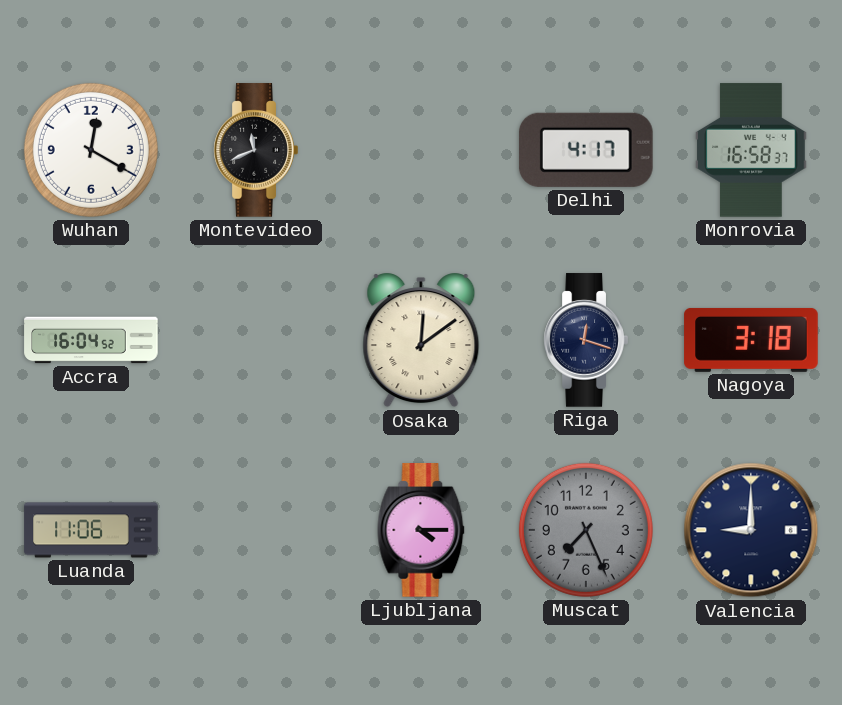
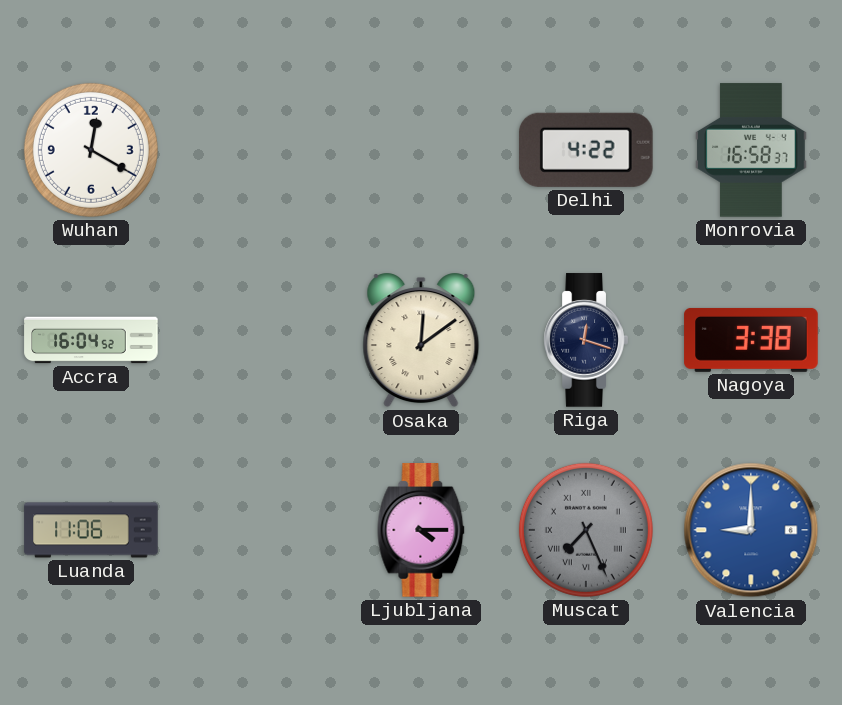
Montevideo: 11:41 -> none
Delhi: 4:17 -> 4:22
Nagoya: 3:18 -> 3:38
Muscat numerals: Arabic -> Roman
Valencia dial: navy -> blue
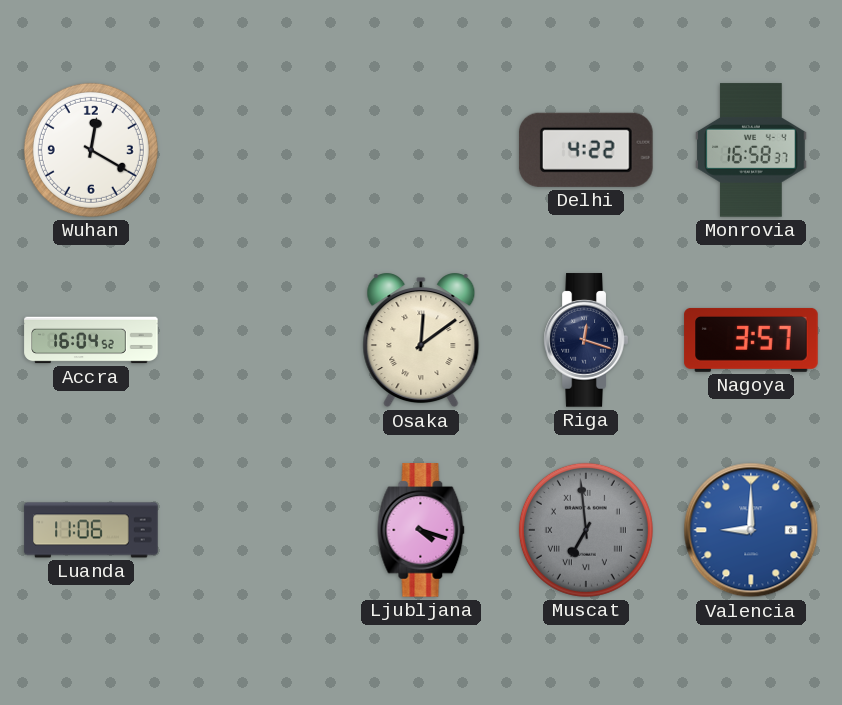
Nagoya: 3:38 -> 3:57
Ljubljana: 4:15 -> 4:18
Muscat: 7:26 -> 6:59
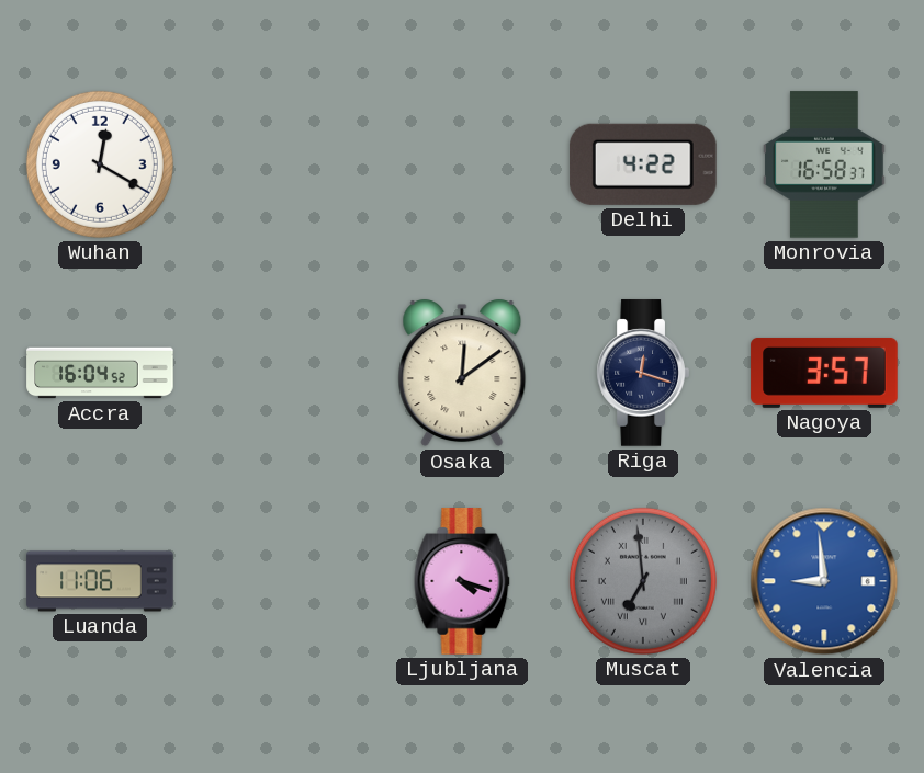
Valencia: 9:00 -> 8:59
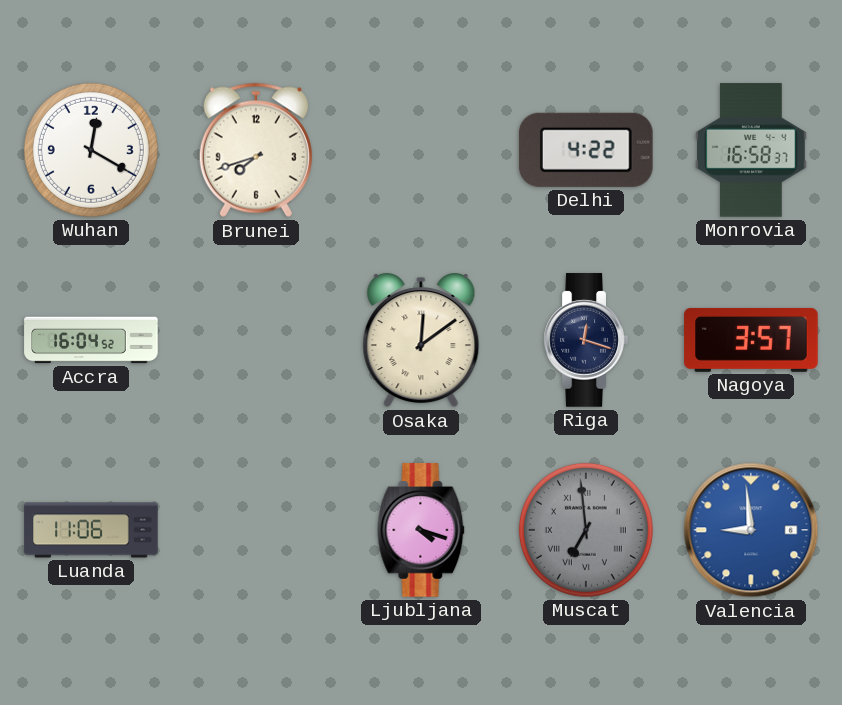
Brunei: none -> 7:42
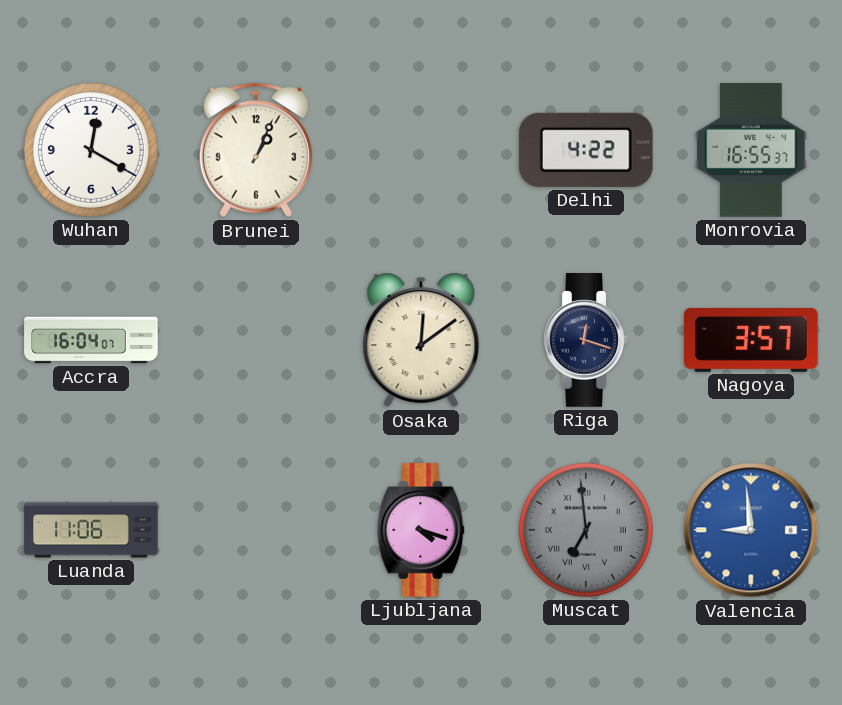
Brunei: 7:42 -> 1:04
Monrovia: 16:58 -> 16:55
Accra: 16:04:52 -> 16:04:07
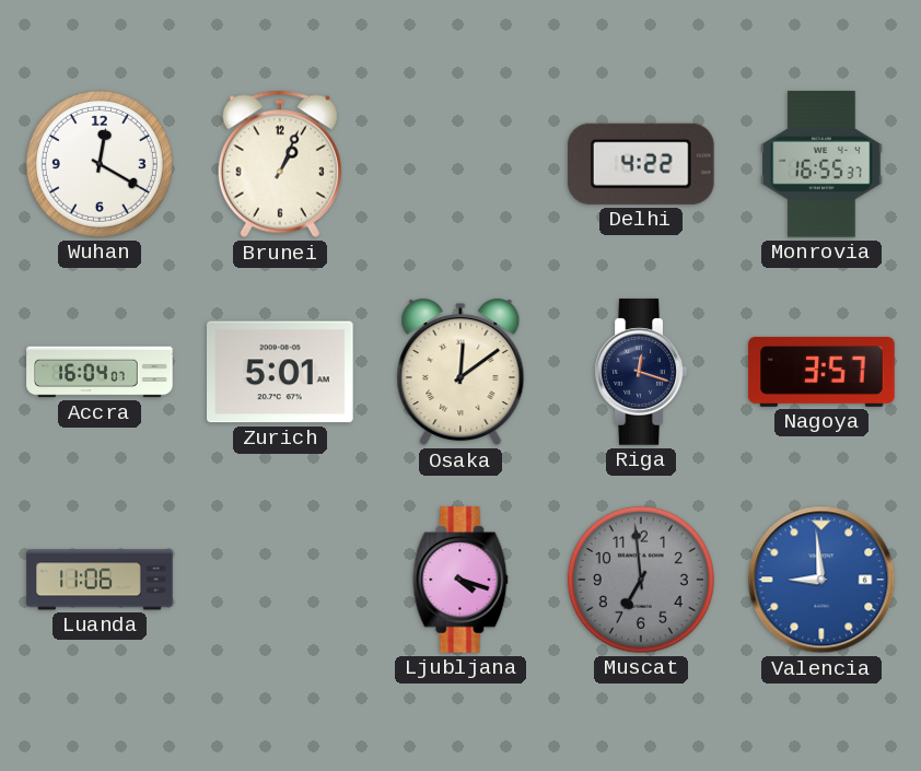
Zurich: none -> 5:01
Muscat numerals: Roman -> Arabic
